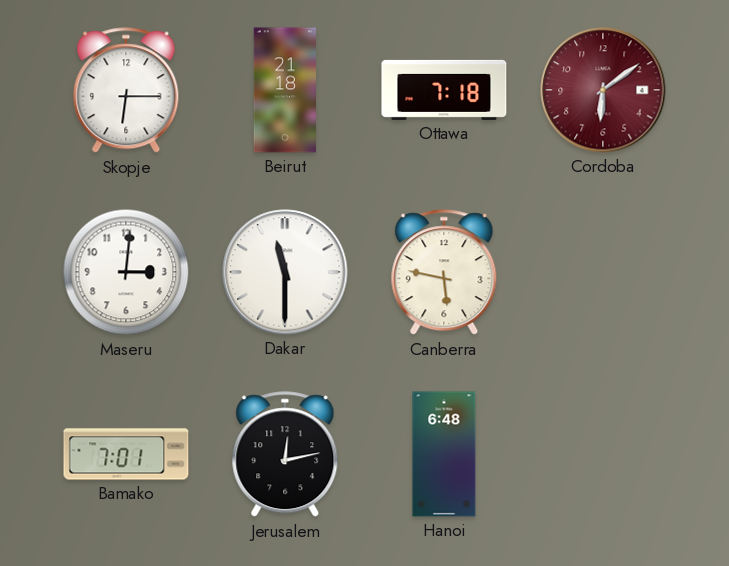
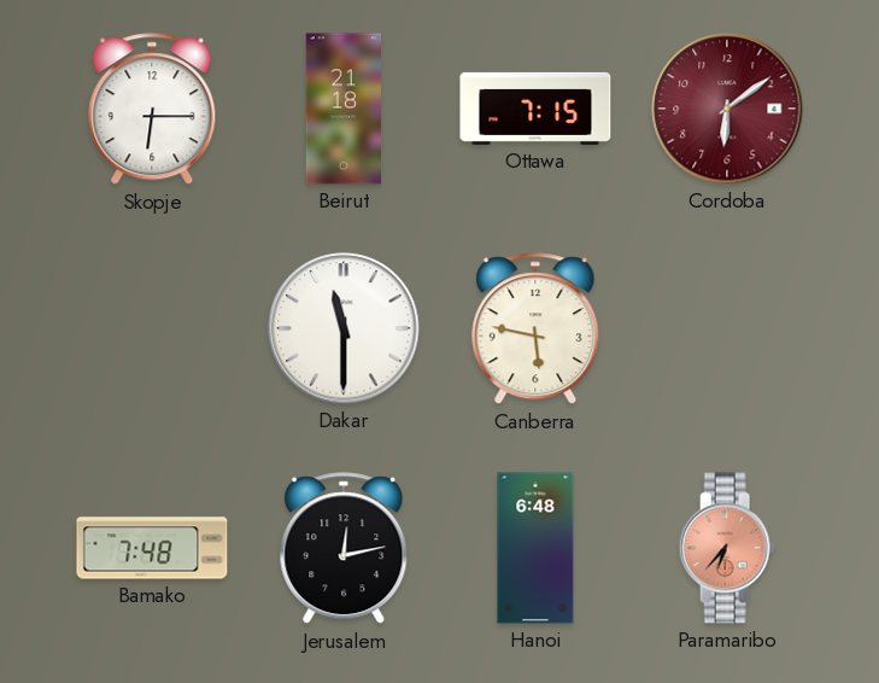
Ottawa: 7:18 -> 7:15
Maseru: 3:01 -> none
Bamako: 7:01 -> 7:48
Paramaribo: none -> 6:37
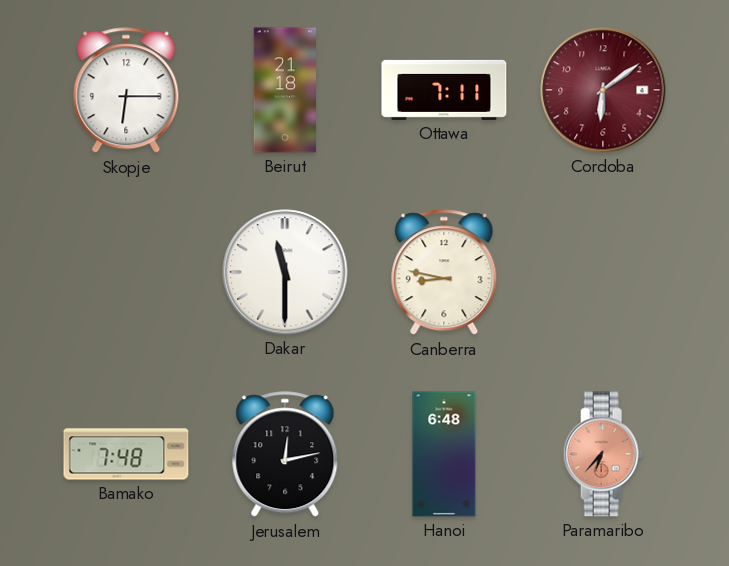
Ottawa: 7:15 -> 7:11
Canberra: 5:47 -> 8:47
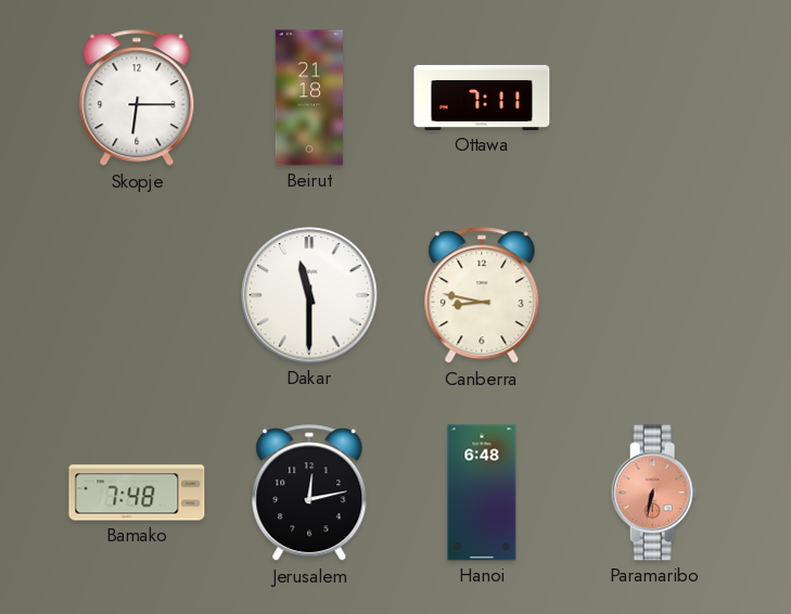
Cordoba: 6:09 -> none
Paramaribo: 6:37 -> 6:32
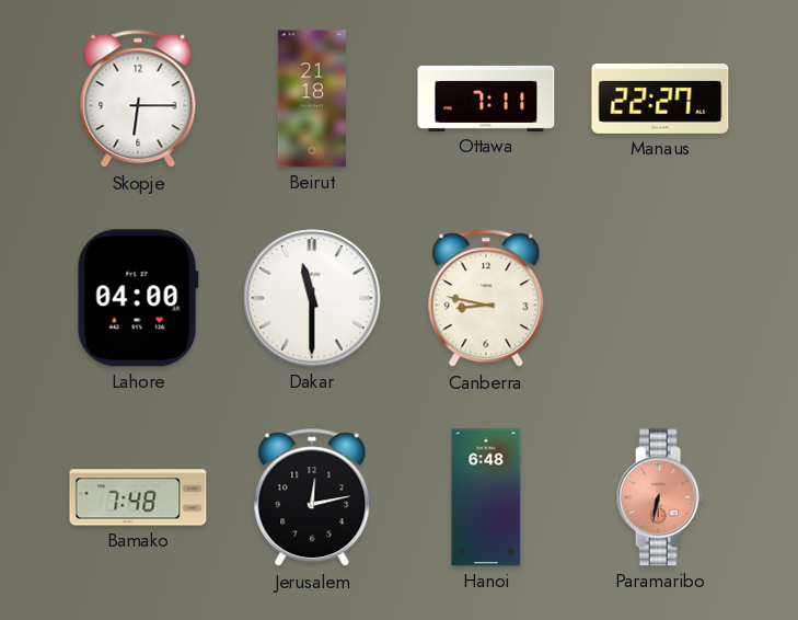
Manaus: none -> 22:27
Lahore: none -> 04:00
